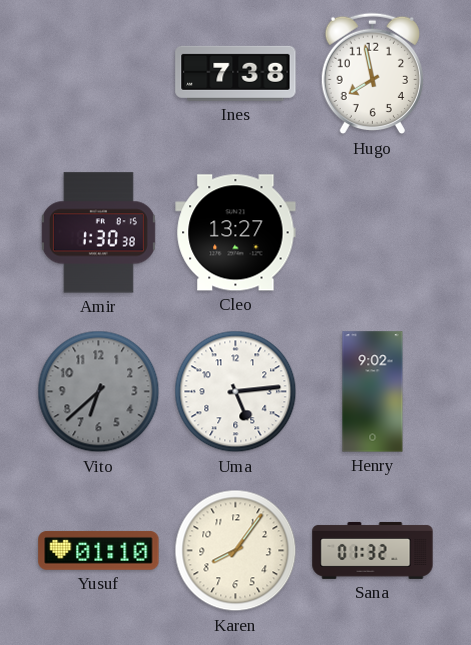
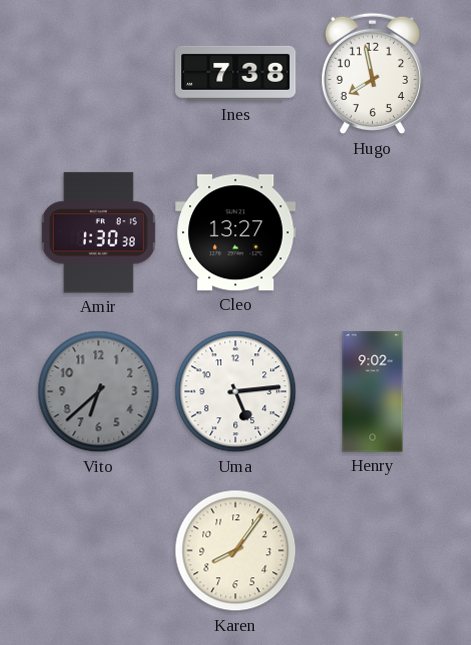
Yusuf: 01:10 -> none
Sana: 01:32 -> none
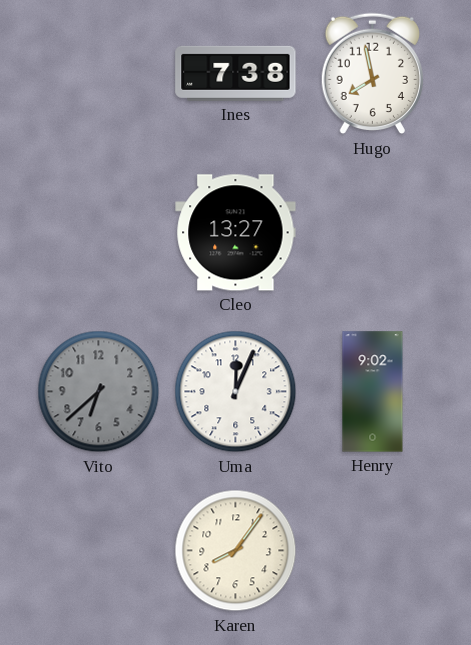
Amir: 1:30 -> none
Uma: 5:14 -> 12:04
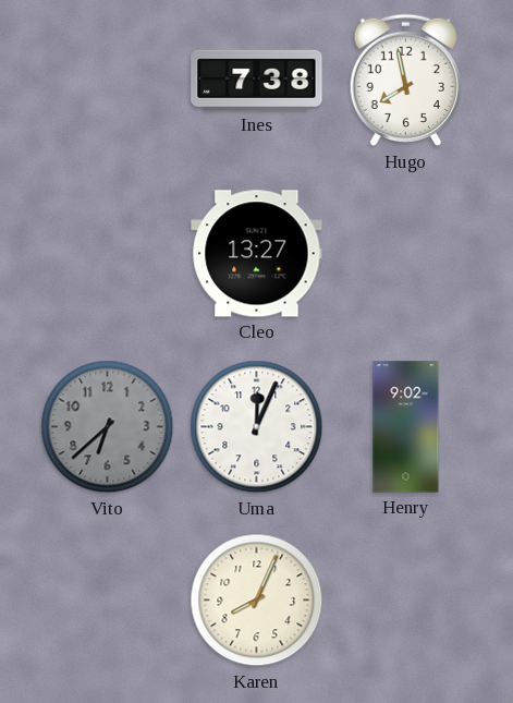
Karen: 8:06 -> 8:04
